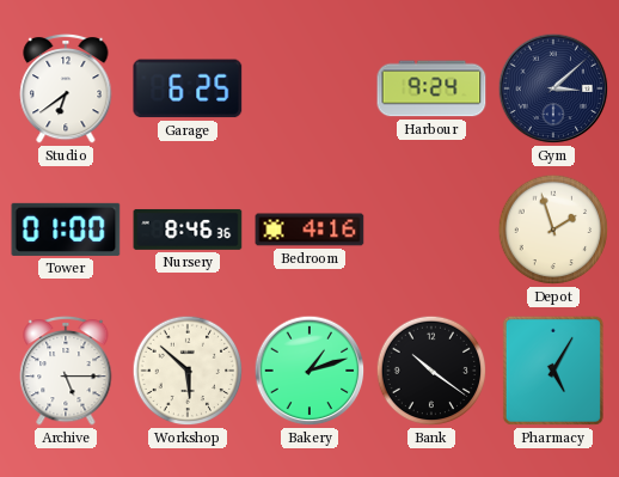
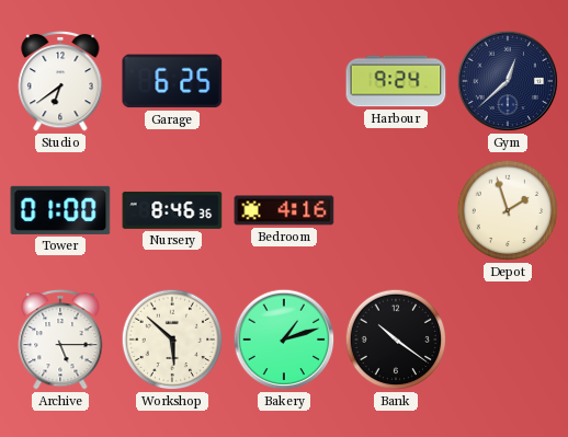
Gym: 3:08 -> 12:38
Pharmacy: 5:05 -> none
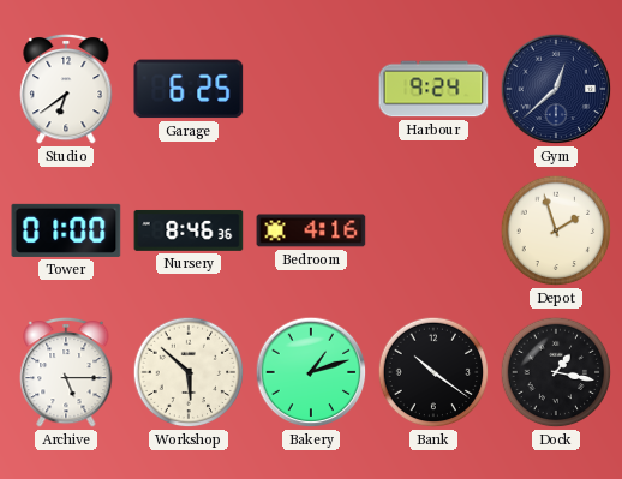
Dock: none -> 1:17
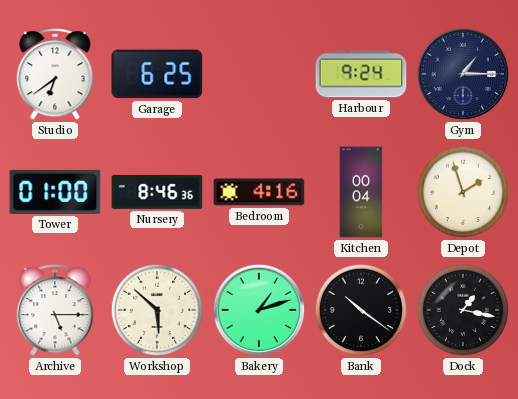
Gym: 12:38 -> 1:15
Kitchen: none -> 00:04
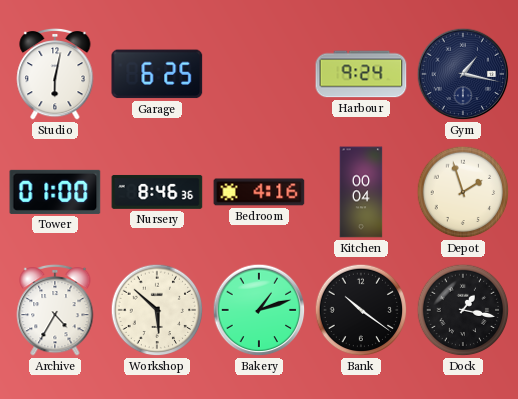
Studio: 6:39 -> 6:02
Gym: 1:15 -> 1:17
Archive: 5:15 -> 4:35
